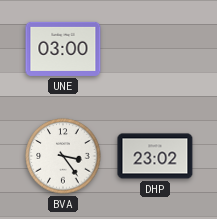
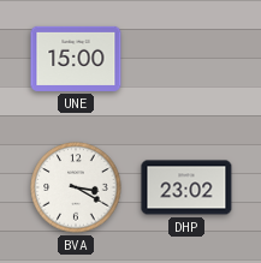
UNE: 03:00 -> 15:00
BVA: 3:24 -> 3:20
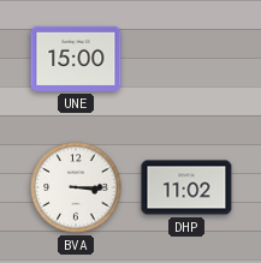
BVA: 3:20 -> 3:15
DHP: 23:02 -> 11:02
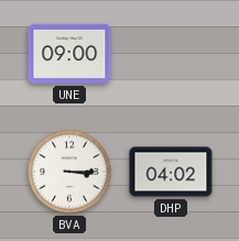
UNE: 15:00 -> 09:00
DHP: 11:02 -> 04:02
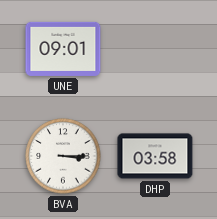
UNE: 09:00 -> 09:01
DHP: 04:02 -> 03:58
